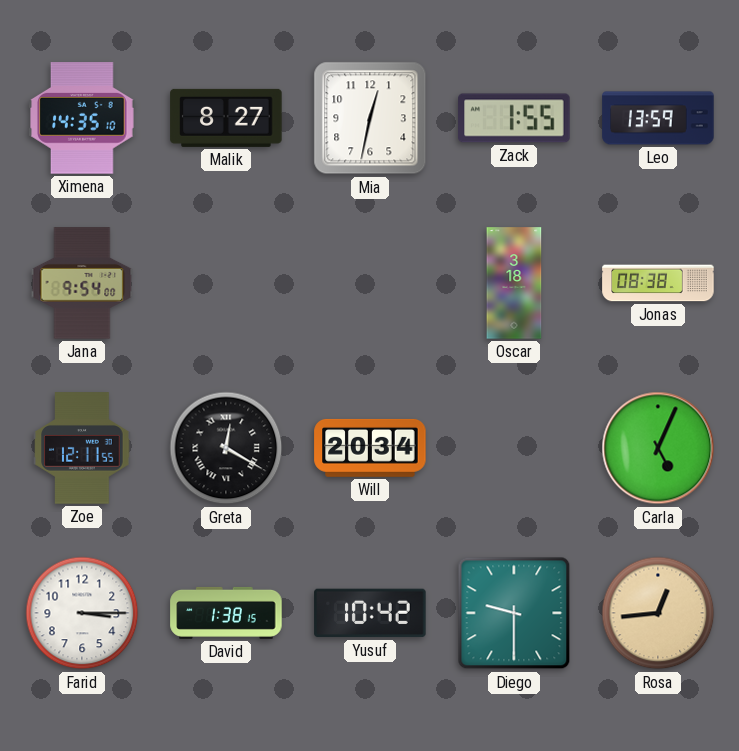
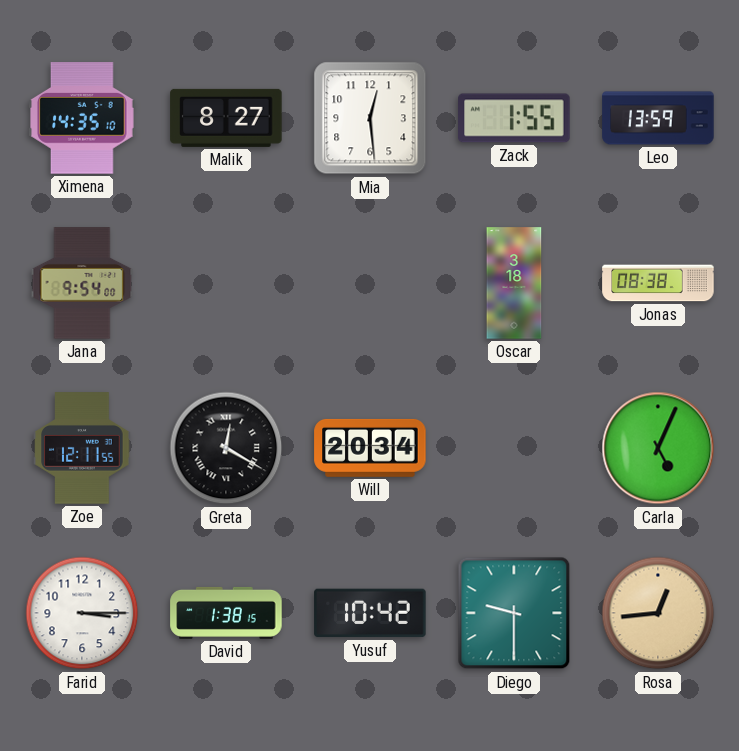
Mia: 12:32 -> 12:29
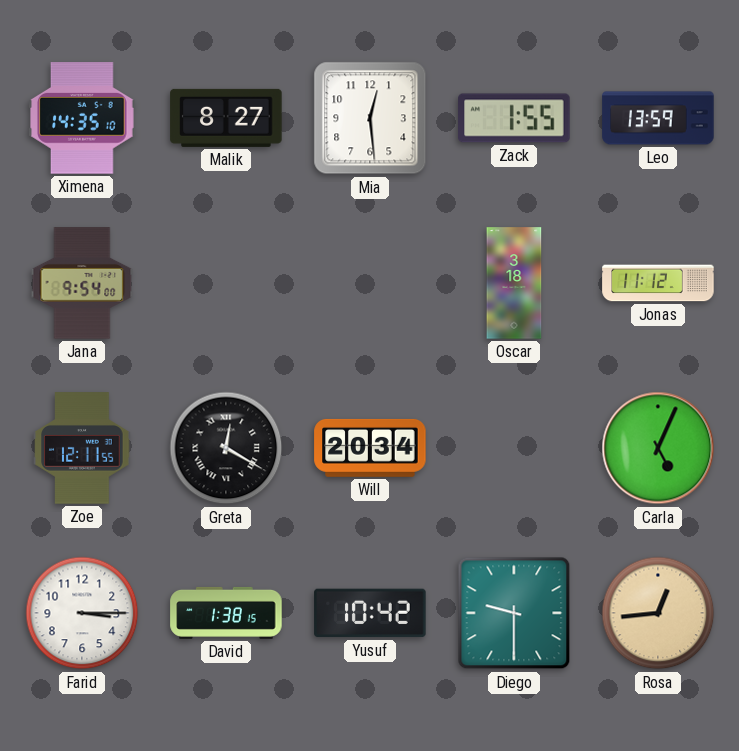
Jonas: 08:38 -> 11:12
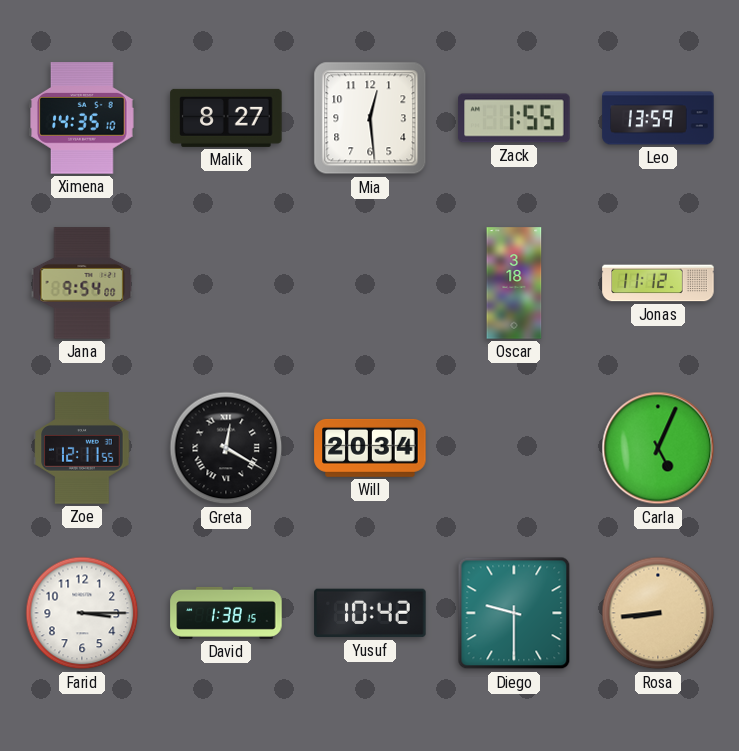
Rosa: 12:44 -> 8:44
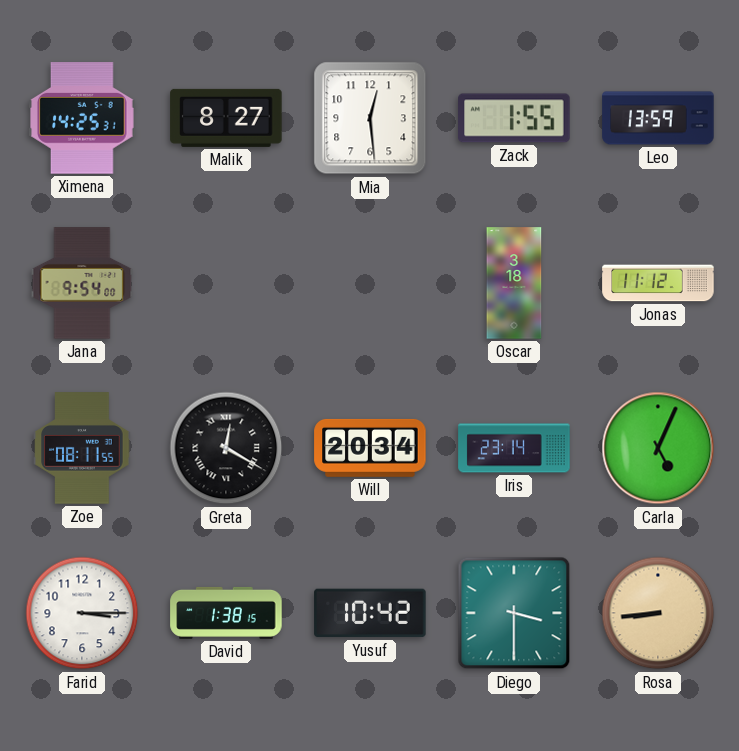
Ximena: 14:35 -> 14:25
Zoe: 12:11 -> 08:11
Iris: none -> 23:14
Diego: 9:30 -> 3:30
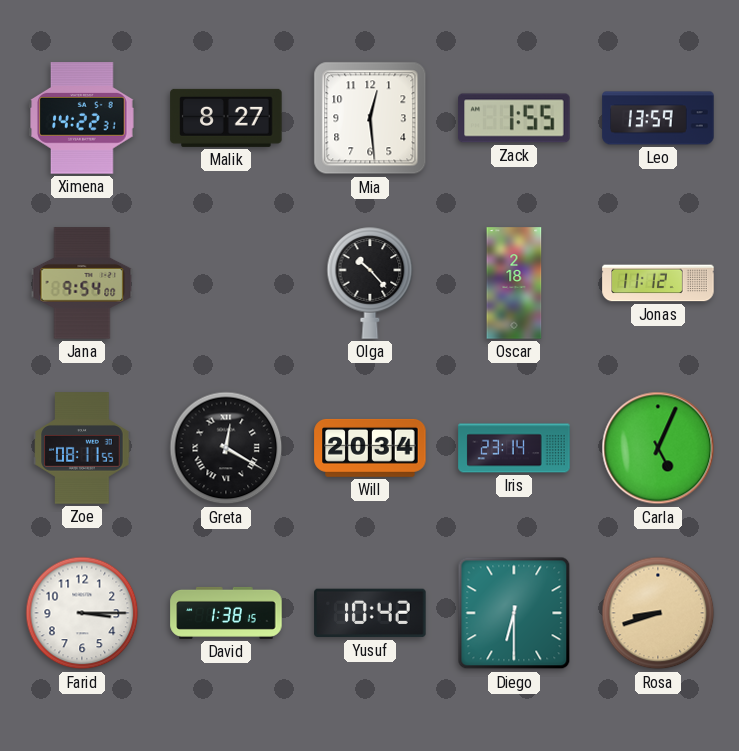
Ximena: 14:25 -> 14:22
Olga: none -> 10:23
Oscar: 3:18 -> 2:18
Diego: 3:30 -> 6:30
Rosa: 8:44 -> 8:42
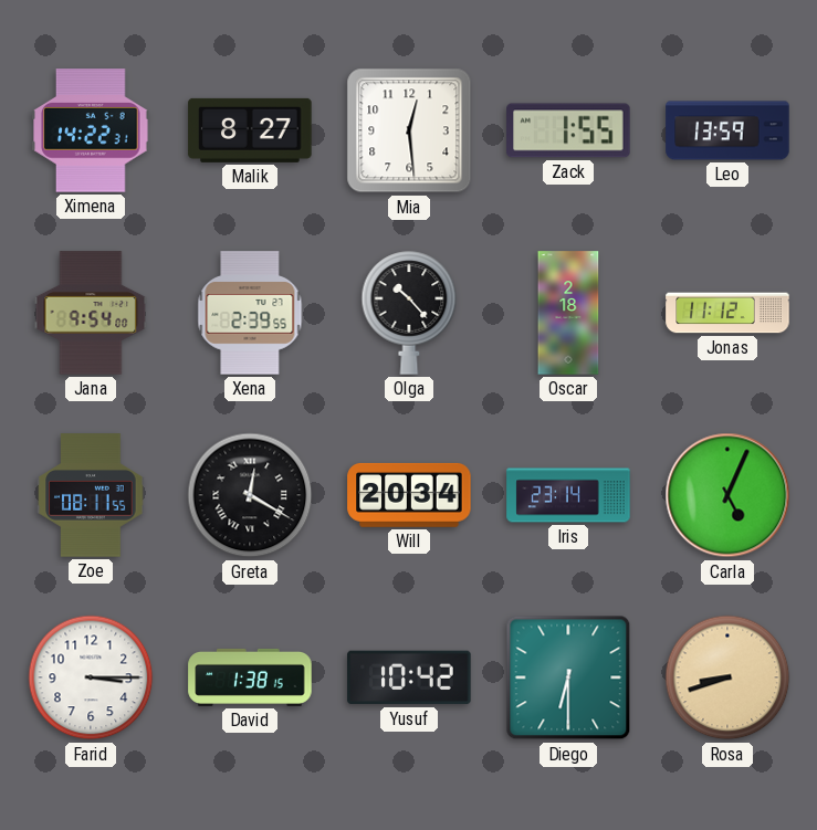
Xena: none -> 2:39
